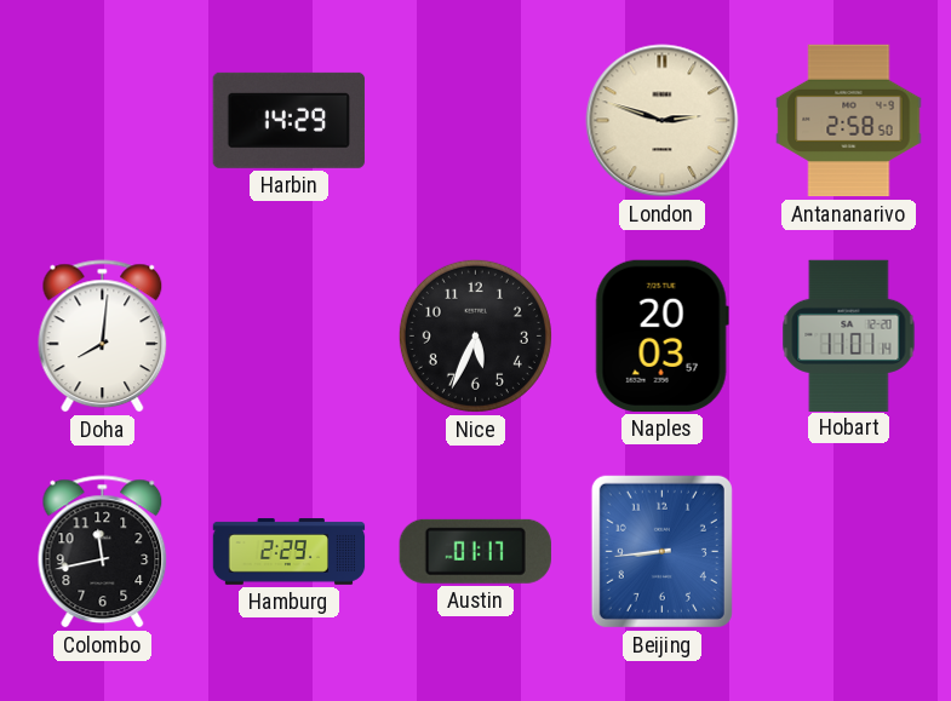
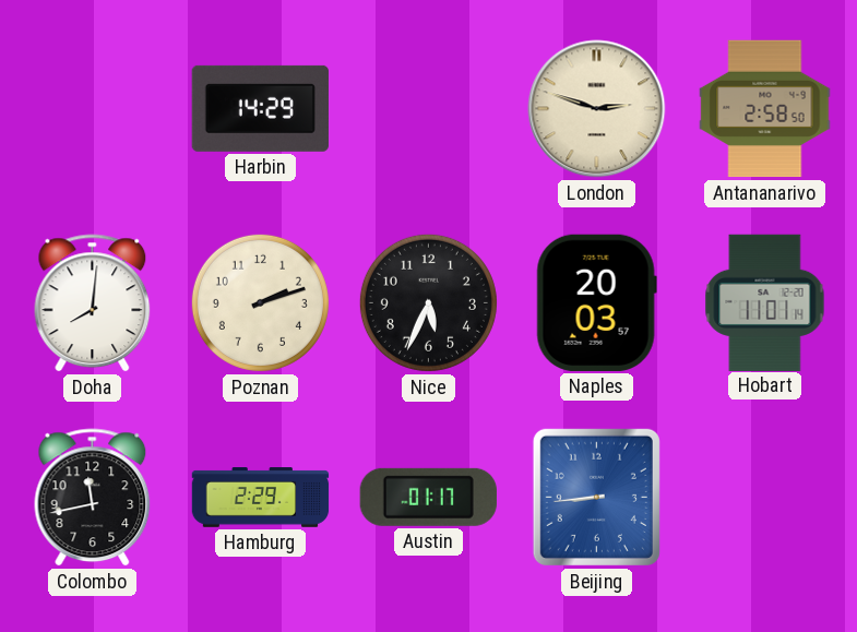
Poznan: none -> 2:12
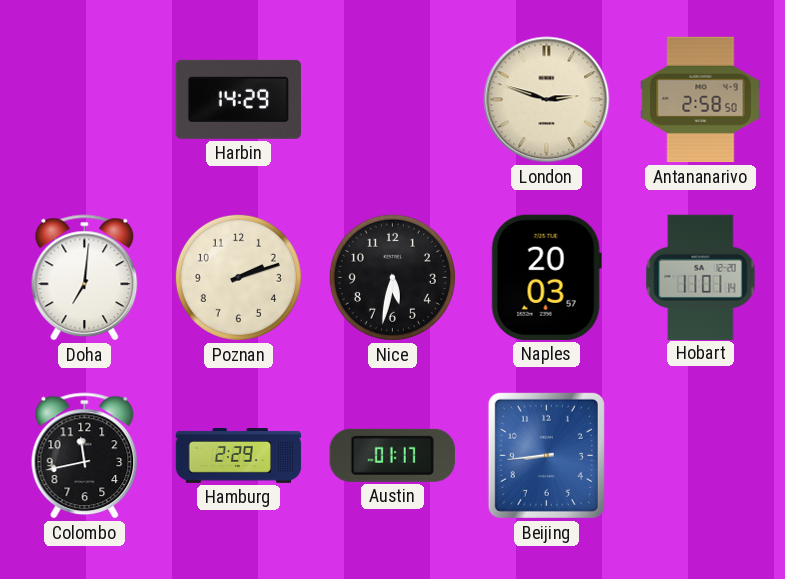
Doha: 8:01 -> 7:01
Nice: 5:34 -> 5:32
